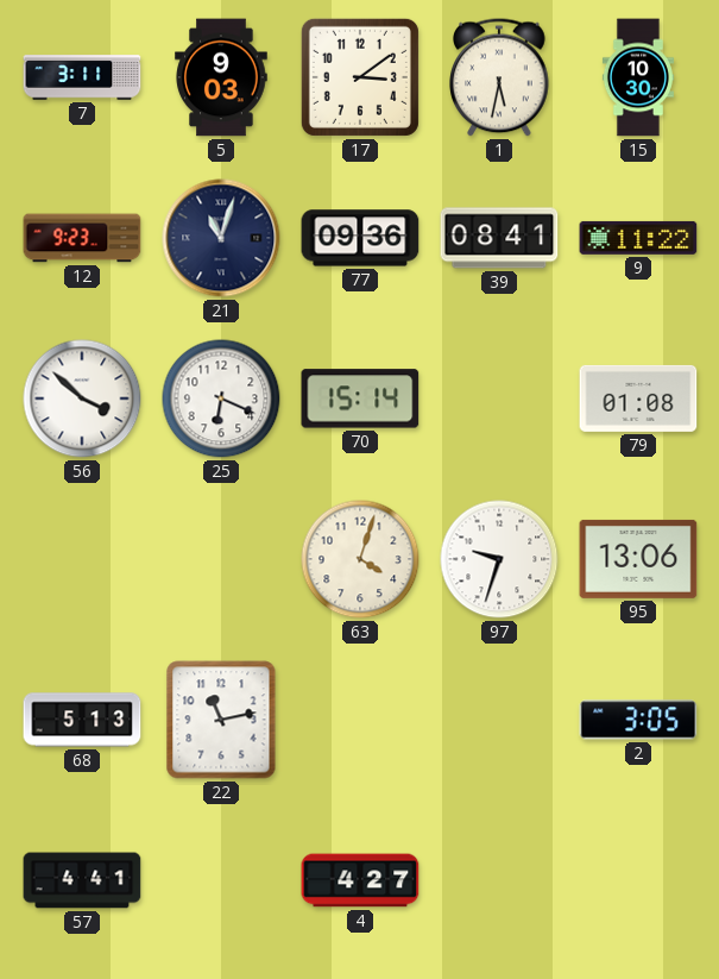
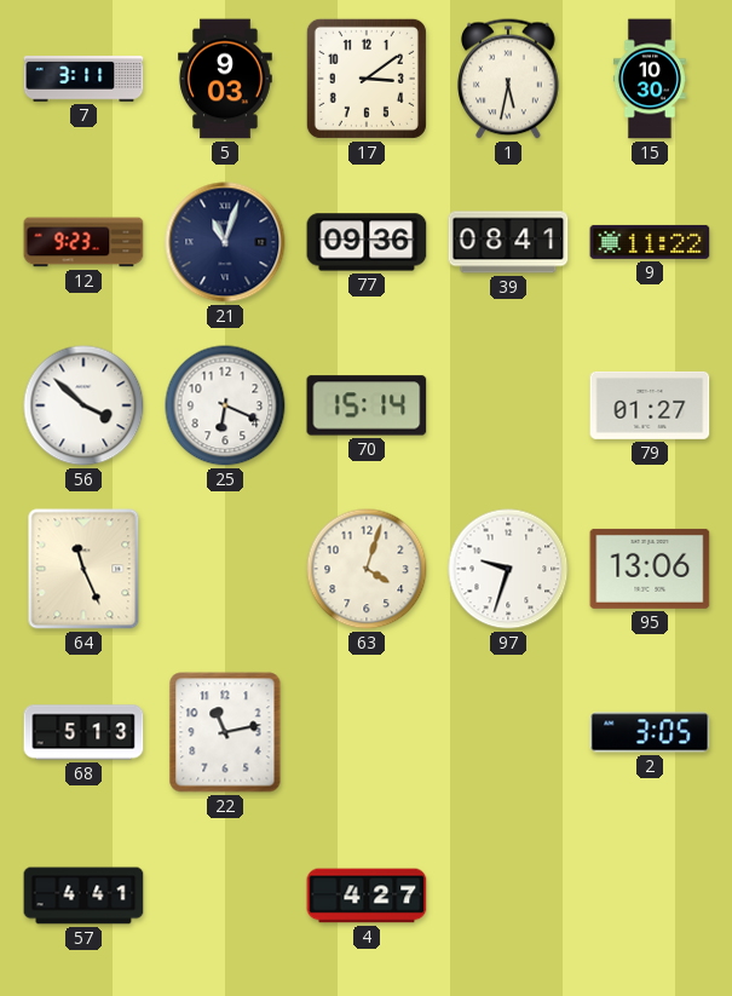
79: 01:08 -> 01:27
64: none -> 11:26
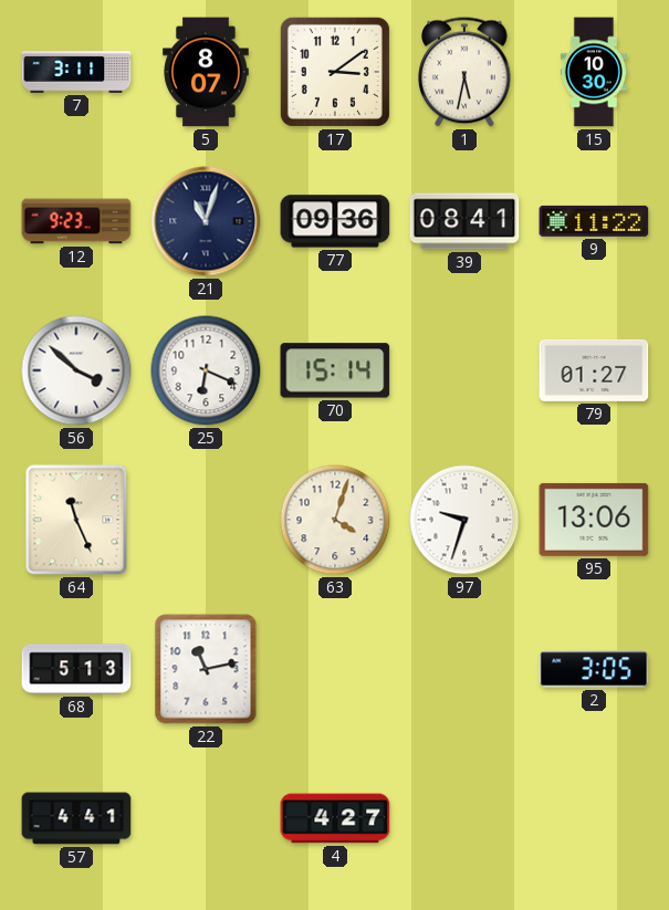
5: 9:03 -> 8:07
